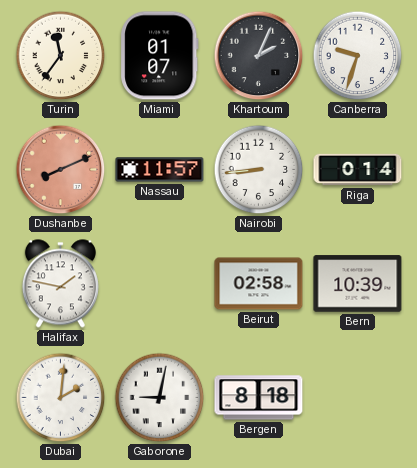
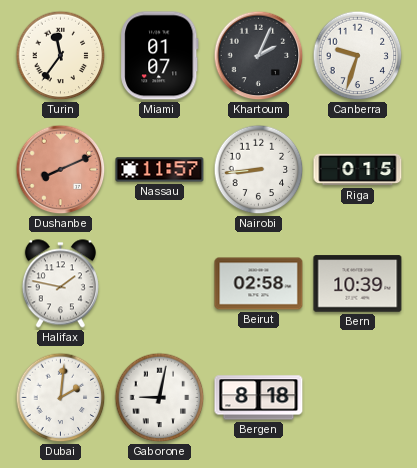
Riga: 0:14 -> 0:15
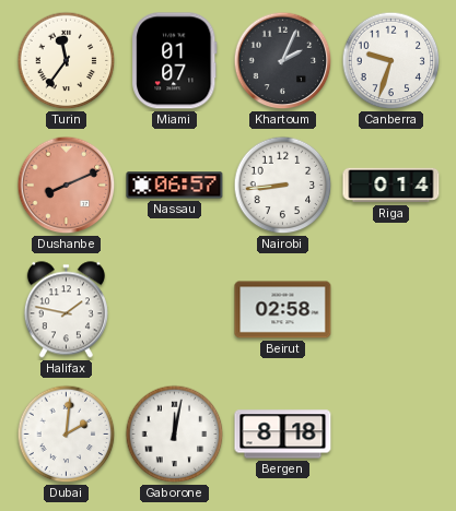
Nassau: 11:57 -> 06:57
Riga: 0:15 -> 0:14
Bern: 10:39 -> none
Gaborone: 9:02 -> 12:02
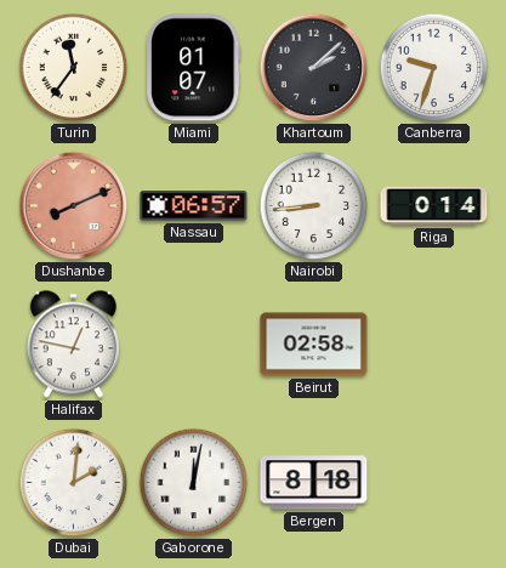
Khartoum: 2:04 -> 2:08
Halifax: 1:47 -> 12:47
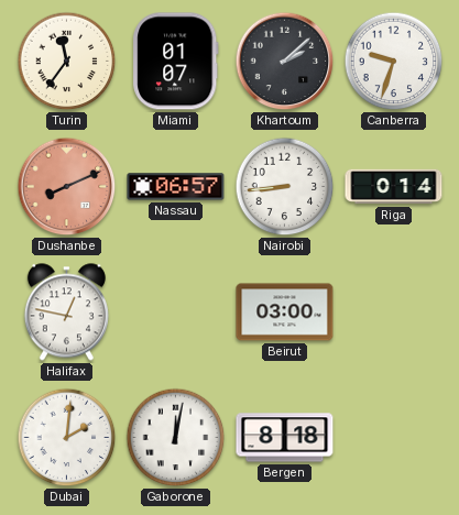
Beirut: 02:58 -> 03:00
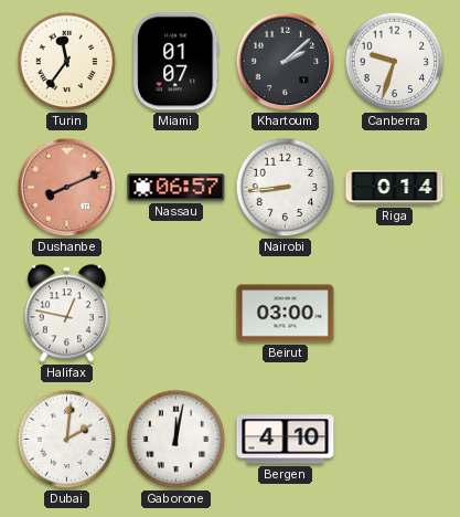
Bergen: 8:18 -> 4:10
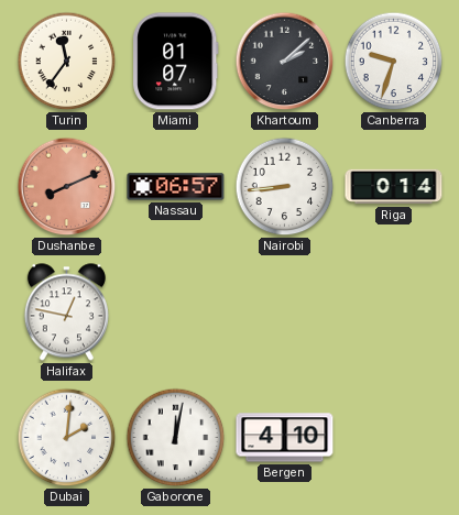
Beirut: 03:00 -> none
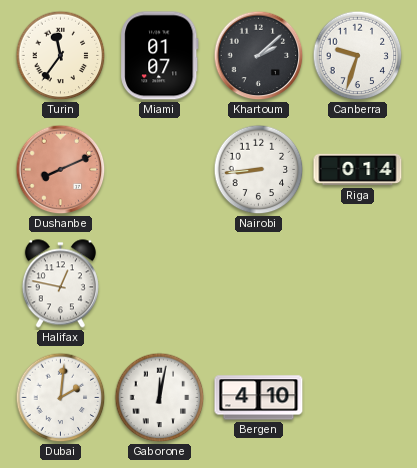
Nassau: 06:57 -> none
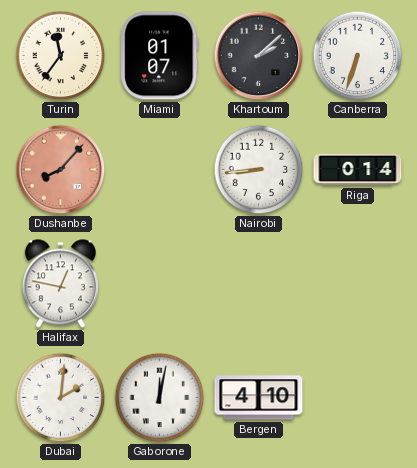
Canberra: 9:33 -> 6:33
Dushanbe: 8:11 -> 8:07
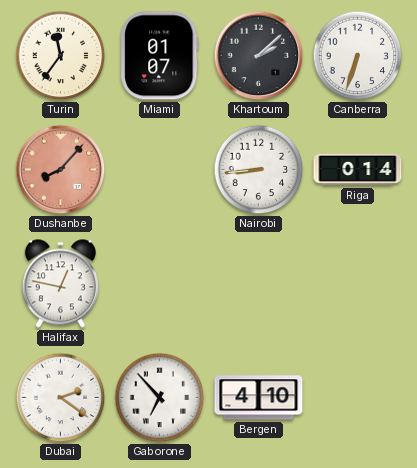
Dubai: 2:01 -> 2:21
Gaborone: 12:02 -> 6:53
